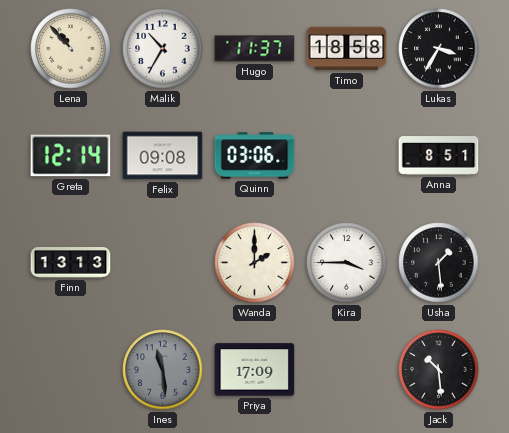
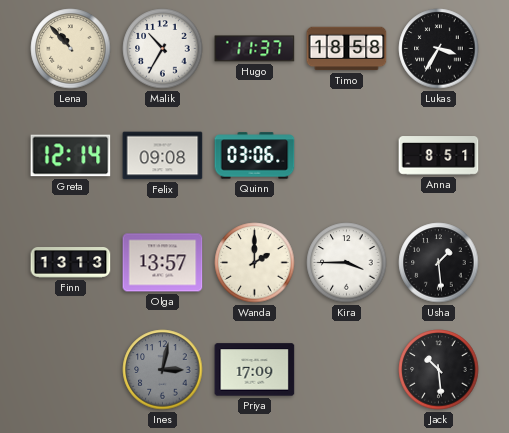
Olga: none -> 13:57
Ines: 11:29 -> 3:02
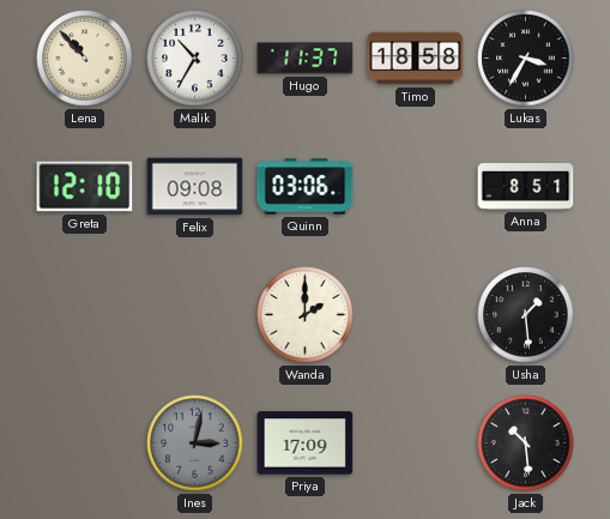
Greta: 12:14 -> 12:10
Finn: 13:13 -> none
Olga: 13:57 -> none
Kira: 3:45 -> none
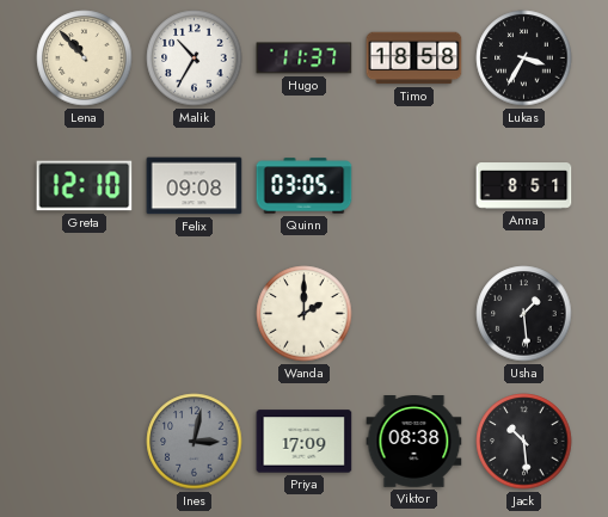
Quinn: 03:06 -> 03:05
Viktor: none -> 08:38
